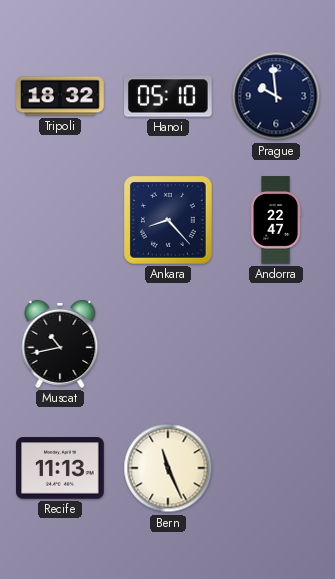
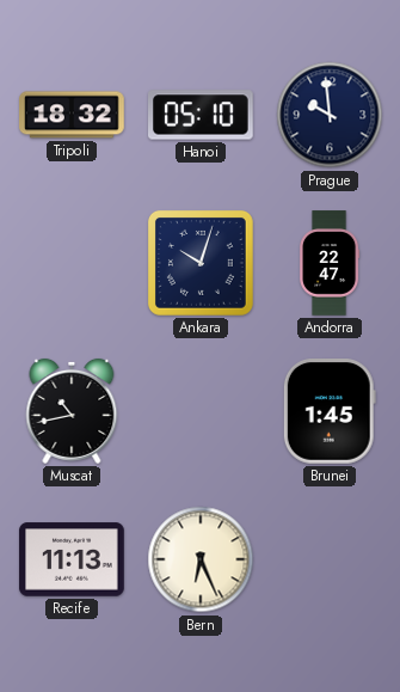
Ankara: 8:23 -> 10:03
Brunei: none -> 1:45
Bern: 11:26 -> 6:26
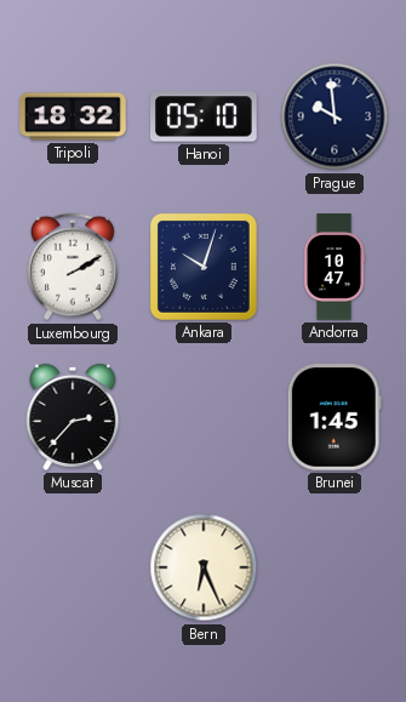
Luxembourg: none -> 2:10
Andorra: 22:47 -> 10:47
Muscat: 10:43 -> 2:37
Recife: 11:13 -> none
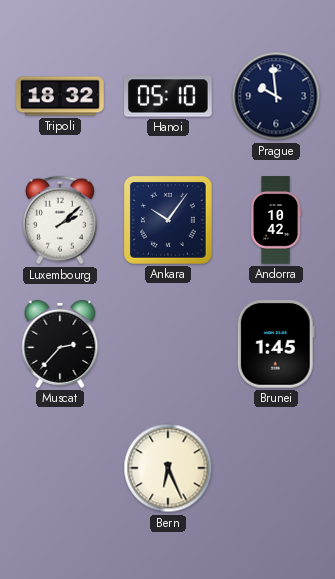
Luxembourg: 2:10 -> 2:08
Ankara: 10:03 -> 10:06
Andorra: 10:47 -> 10:42
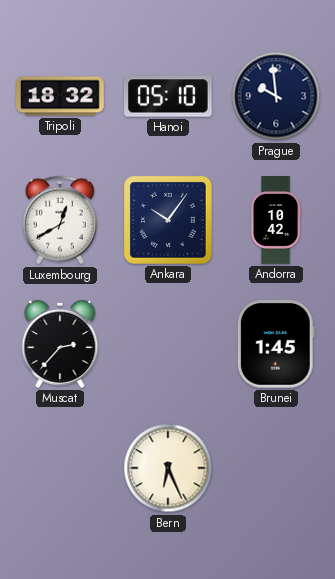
Luxembourg: 2:08 -> 12:40
